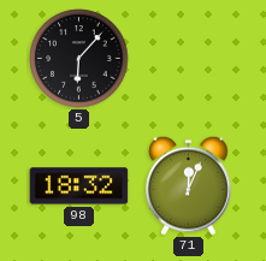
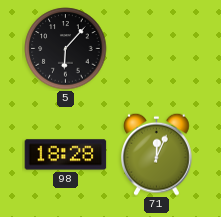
98: 18:32 -> 18:28
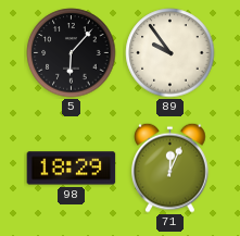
89: none -> 9:54
98: 18:28 -> 18:29
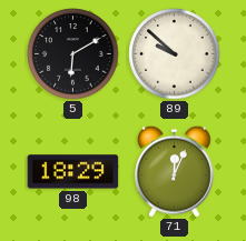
5: 6:07 -> 6:10
89: 9:54 -> 9:52
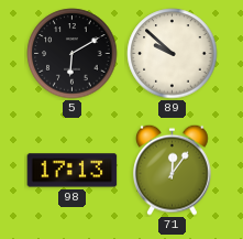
98: 18:29 -> 17:13
71: 12:04 -> 12:06
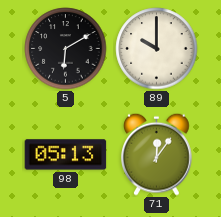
89: 9:52 -> 10:00
98: 17:13 -> 05:13
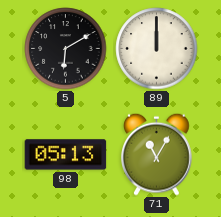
89: 10:00 -> 12:00
71: 12:06 -> 11:05
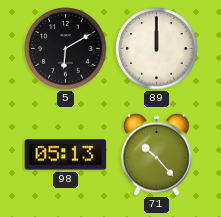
71: 11:05 -> 10:23
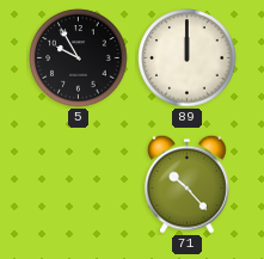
5: 6:10 -> 9:55
98: 05:13 -> none
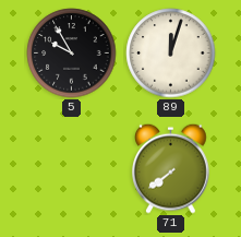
89: 12:00 -> 12:03
71: 10:23 -> 7:39
